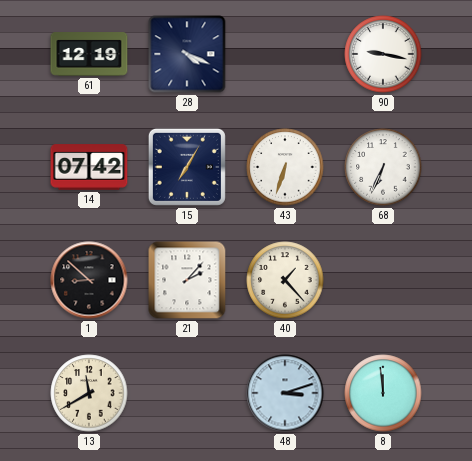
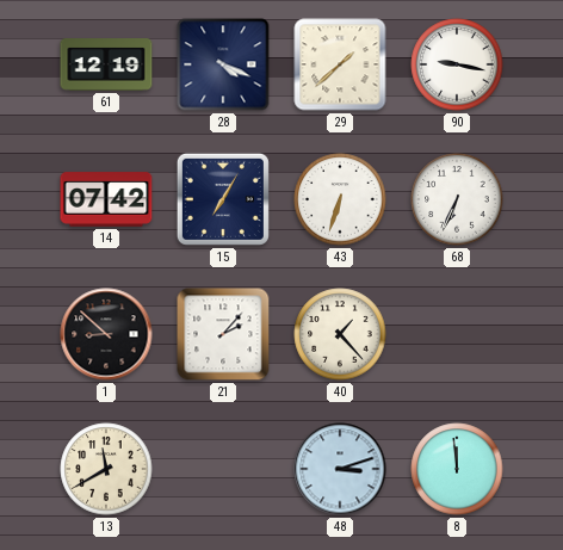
29: none -> 1:38
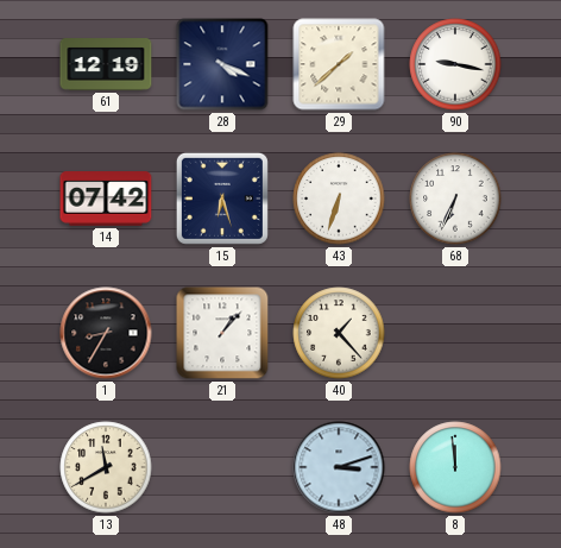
15: 7:05 -> 6:27
1: 8:52 -> 8:35
21: 2:07 -> 1:07
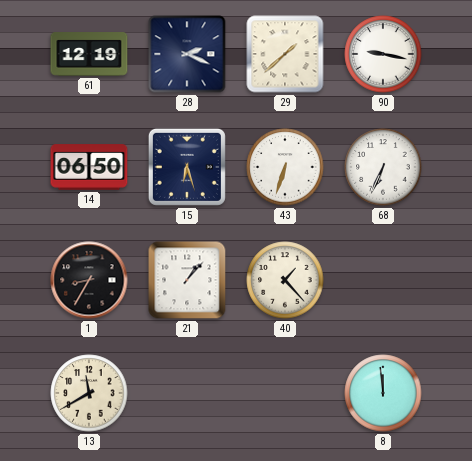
28: 4:19 -> 2:19
14: 07:42 -> 06:50
48: 3:12 -> none
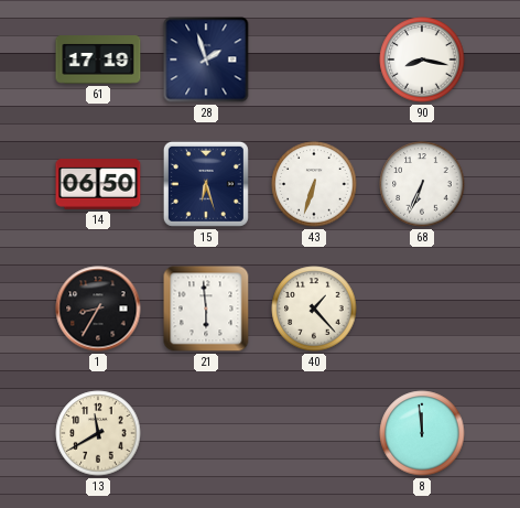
61: 12:19 -> 17:19
28: 2:19 -> 1:57
29: 1:38 -> none
90: 9:17 -> 8:17
21: 1:07 -> 5:59
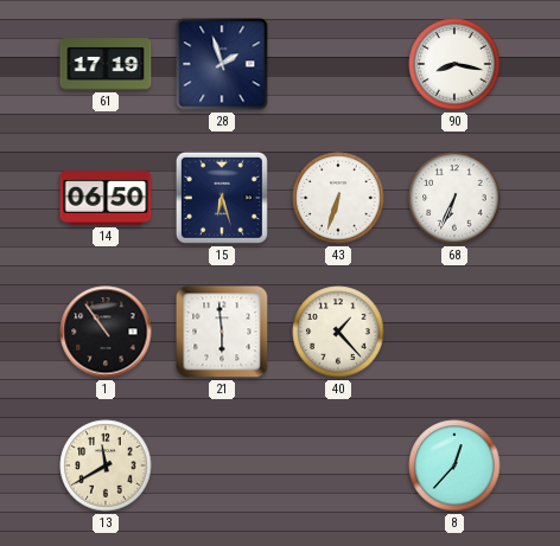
1: 8:35 -> 10:54
8: 11:59 -> 12:37
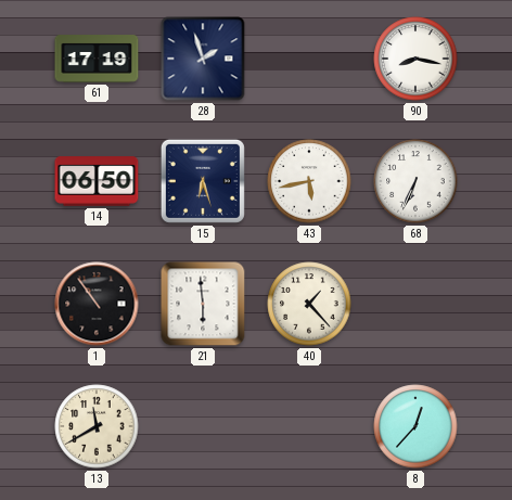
43: 6:33 -> 5:43
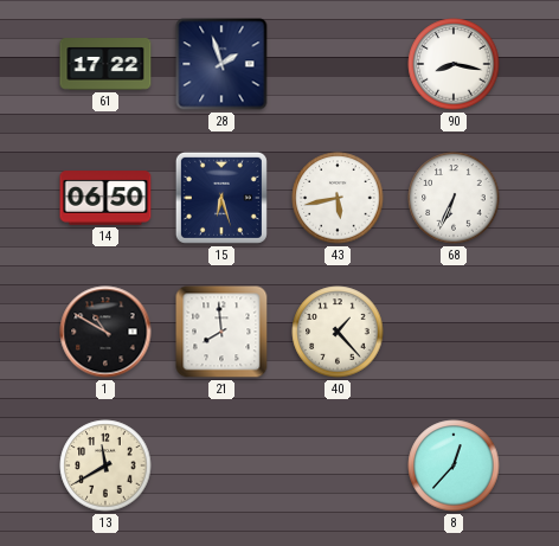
61: 17:19 -> 17:22
1: 10:54 -> 10:50
21: 5:59 -> 7:59
